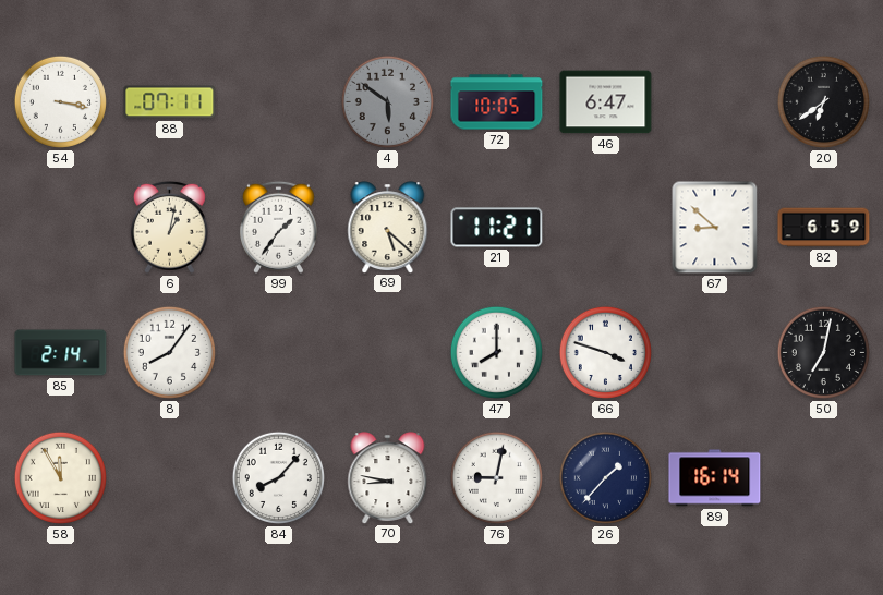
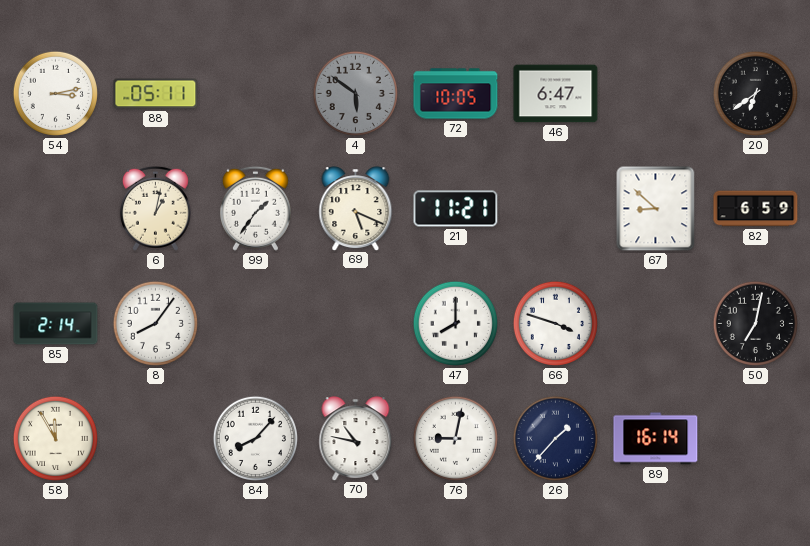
54: 3:17 -> 3:13
88: 07:11 -> 05:11
69: 5:22 -> 5:19
70: 8:47 -> 10:47
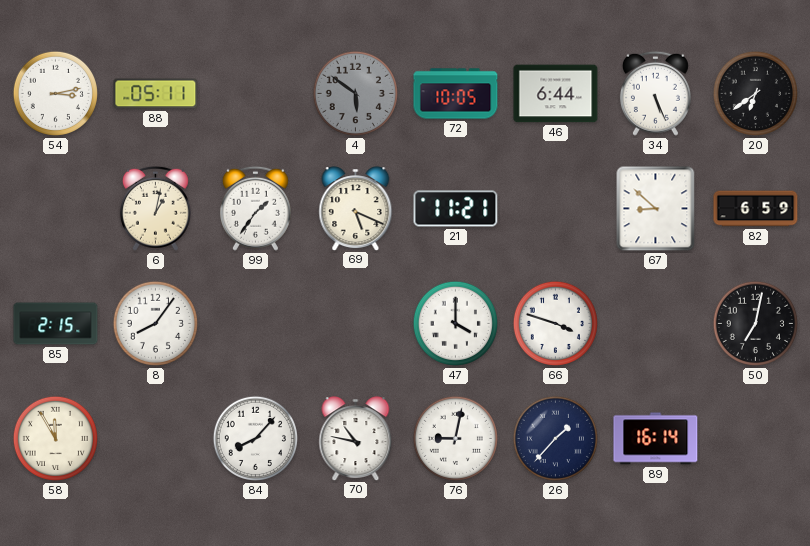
46: 6:47 -> 6:44
34: none -> 5:26
85: 2:14 -> 2:15
47: 8:00 -> 4:00
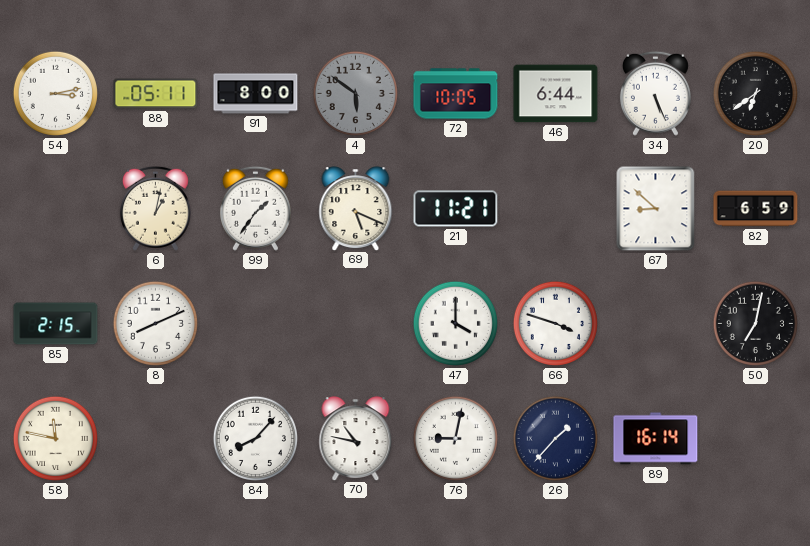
91: none -> 8:00
8: 8:06 -> 8:11
58: 11:55 -> 11:47
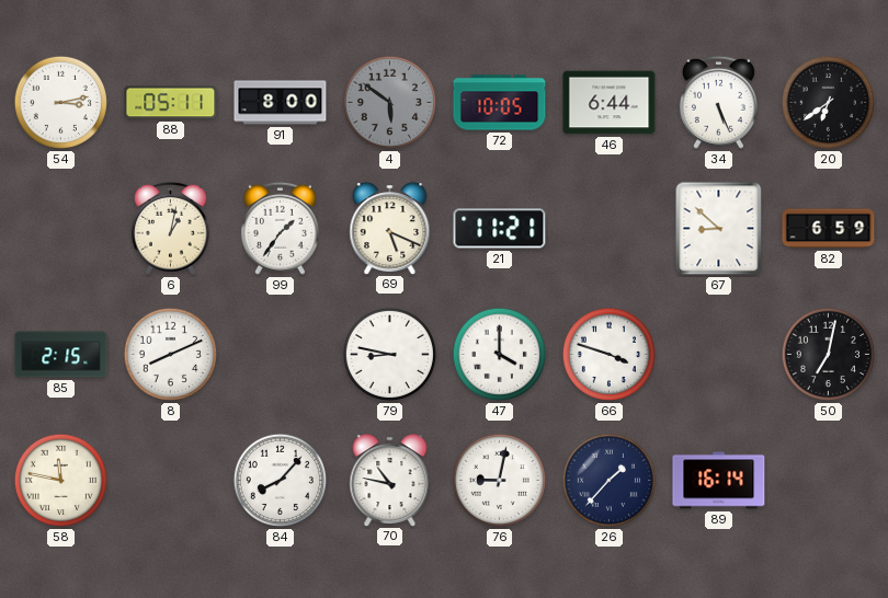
79: none -> 8:47
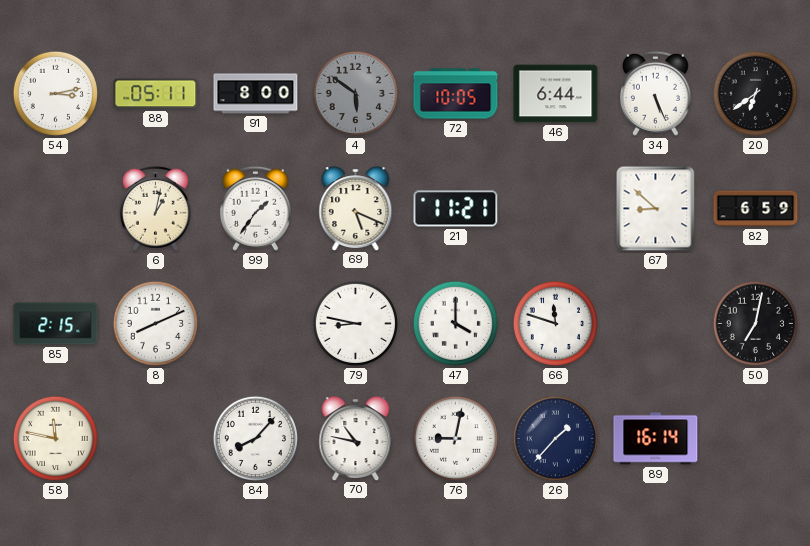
66: 3:48 -> 11:48
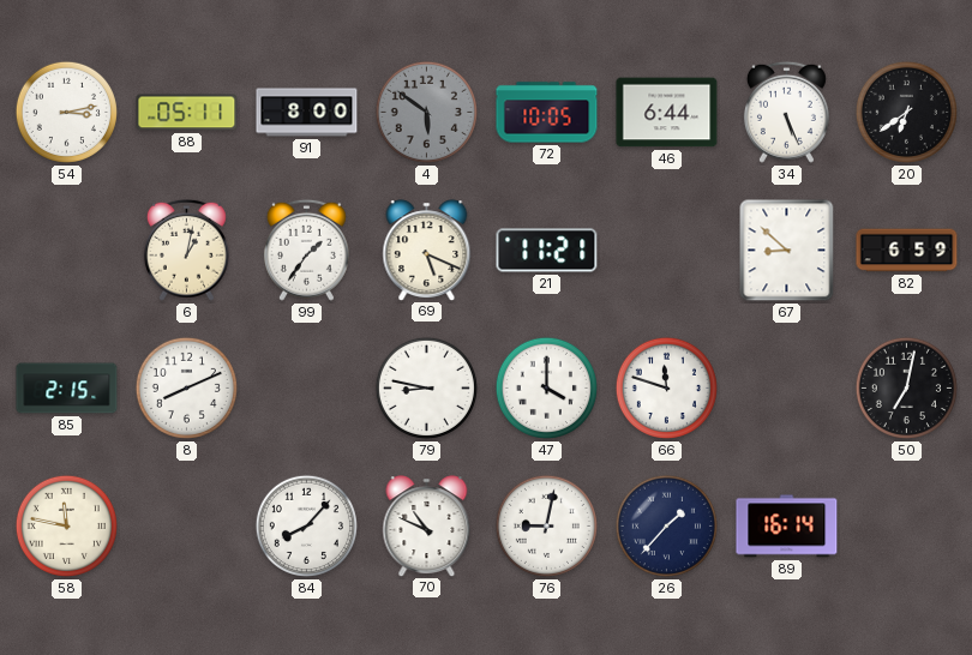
70: 10:47 -> 10:49
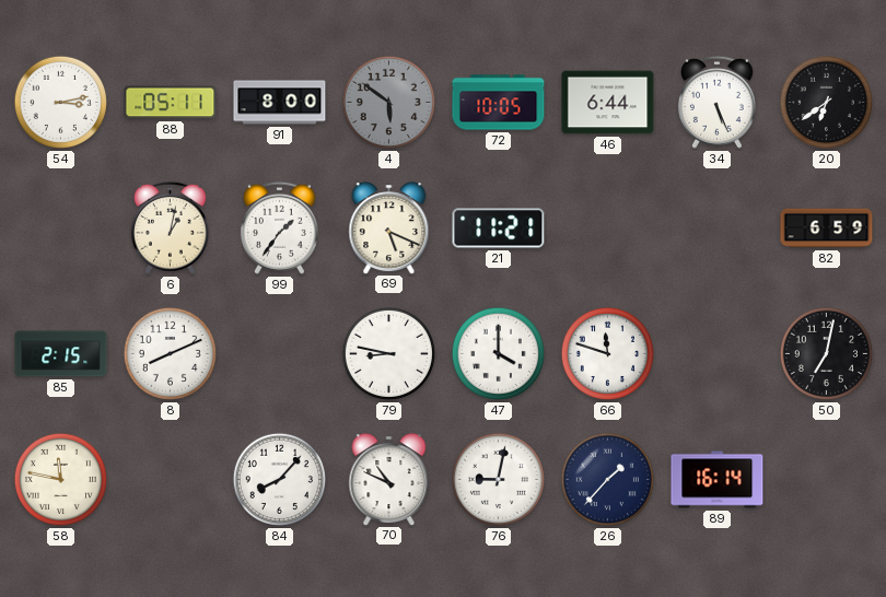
67: 8:52 -> none
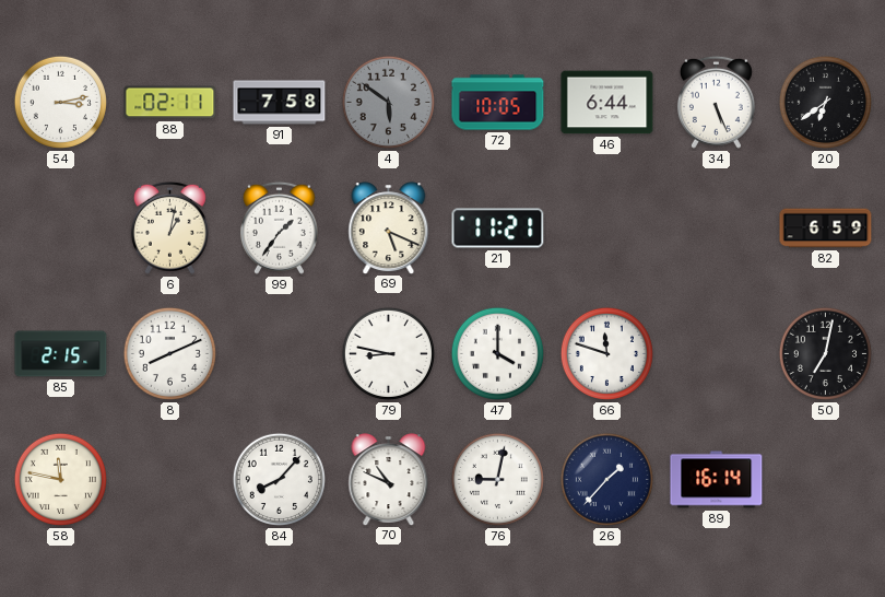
88: 05:11 -> 02:11
91: 8:00 -> 7:58
